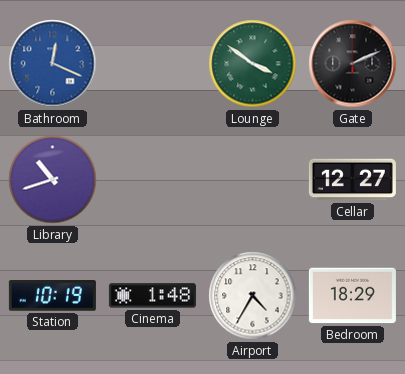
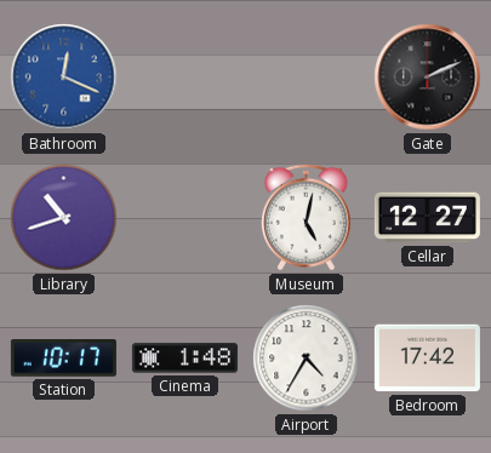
Lounge: 3:51 -> none
Museum: none -> 5:02
Station: 10:19 -> 10:17
Bedroom: 18:29 -> 17:42
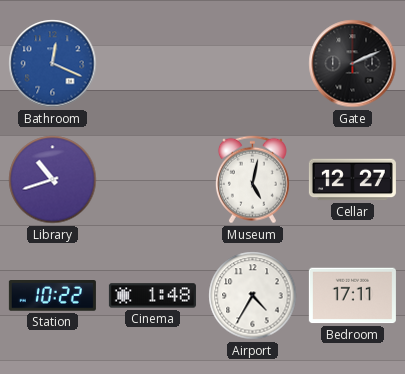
Station: 10:17 -> 10:22
Bedroom: 17:42 -> 17:11
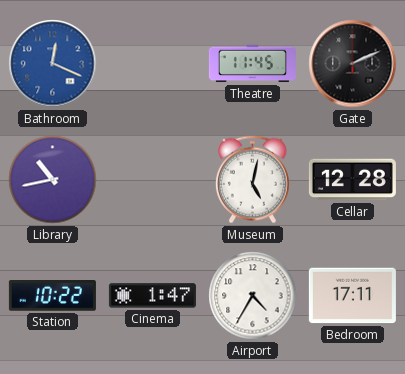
Theatre: none -> 11:45
Library: 10:42 -> 10:43
Cellar: 12:27 -> 12:28
Cinema: 1:48 -> 1:47
